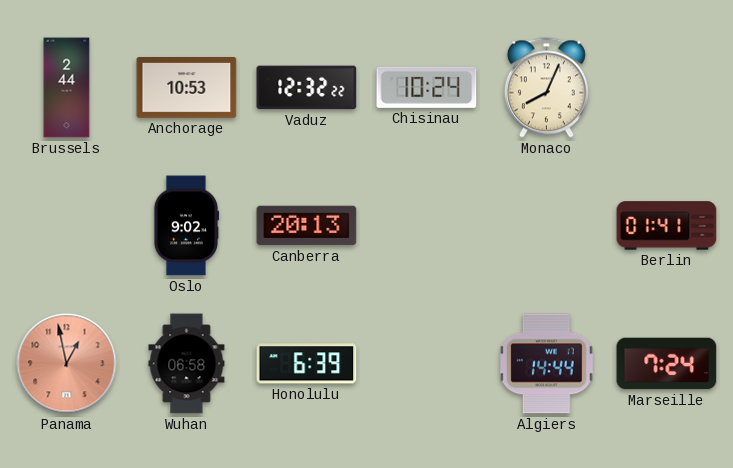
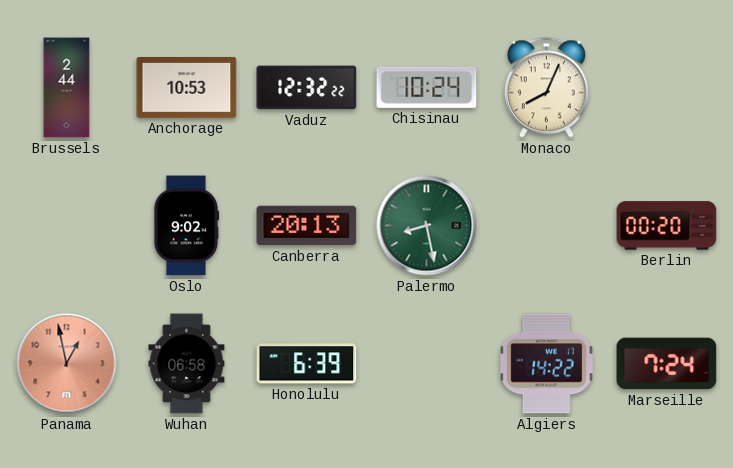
Palermo: none -> 8:28
Berlin: 01:41 -> 00:20
Algiers: 14:44 -> 14:22
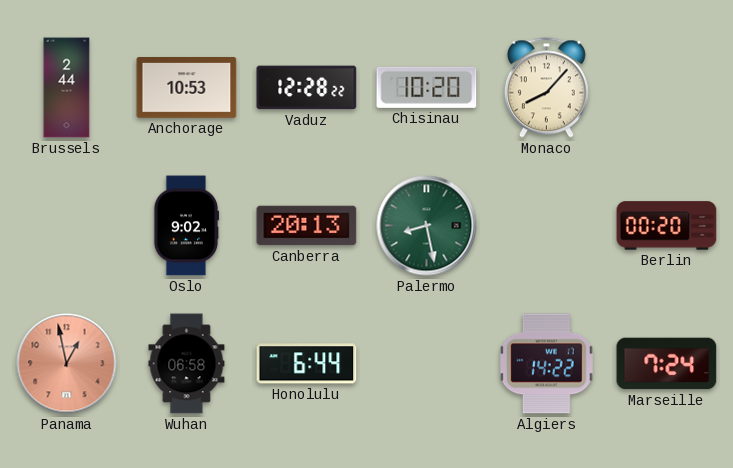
Vaduz: 12:32 -> 12:28
Chisinau: 10:24 -> 10:20
Monaco: 8:04 -> 8:07
Honolulu: 6:39 -> 6:44
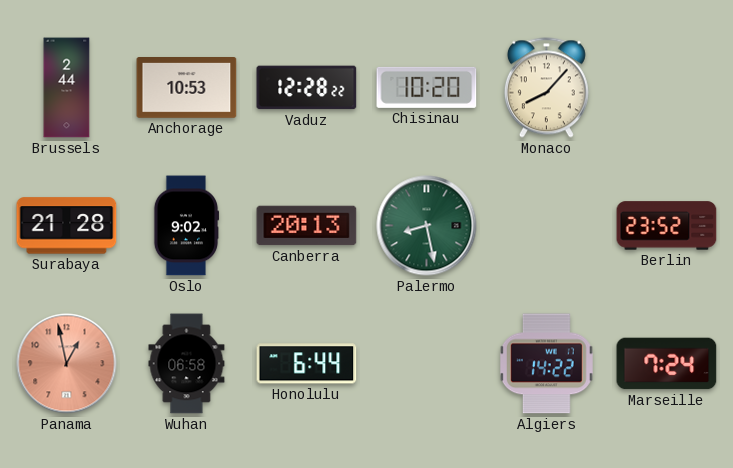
Surabaya: none -> 21:28
Berlin: 00:20 -> 23:52
